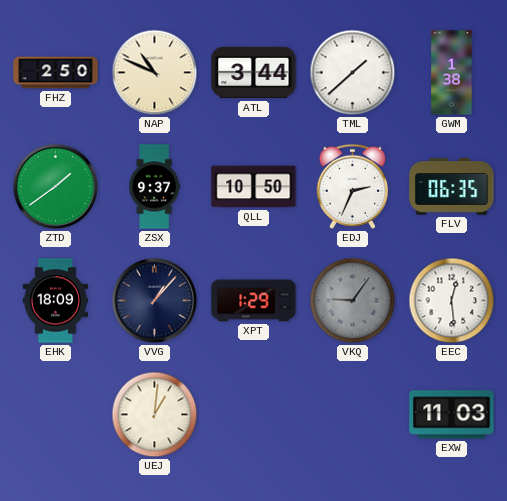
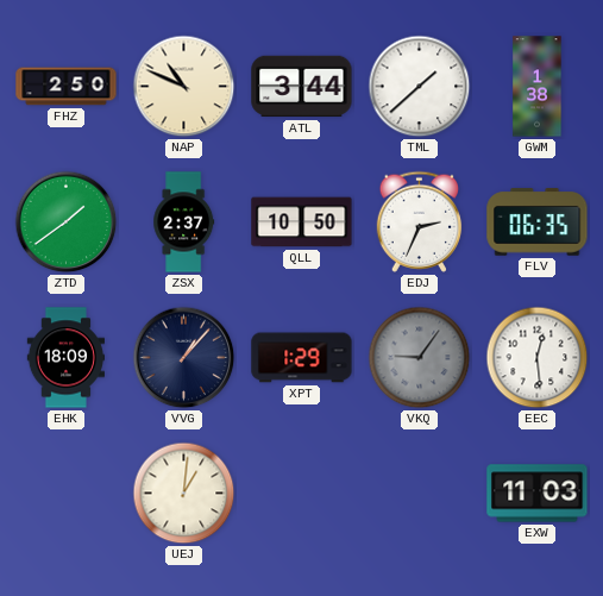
ZSX: 9:37 -> 2:37
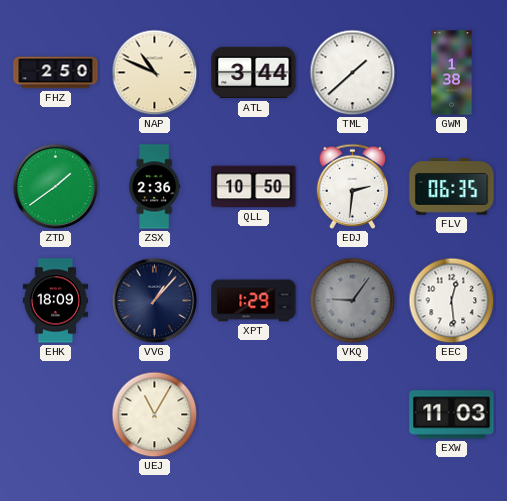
ZSX: 2:37 -> 2:36
EDJ: 2:34 -> 2:31
UEJ: 1:01 -> 11:05
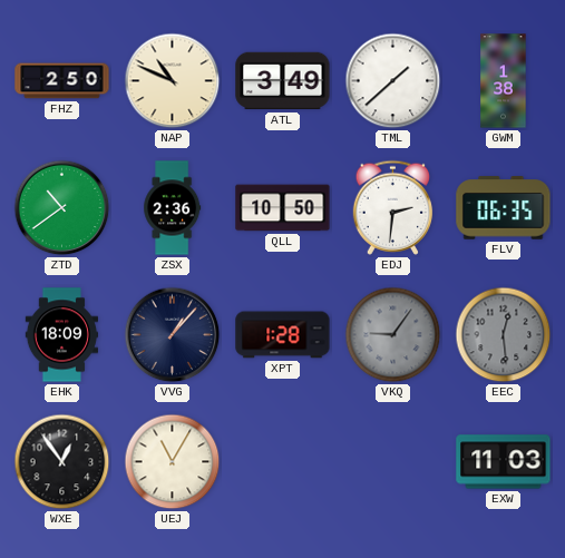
ATL: 3:44 -> 3:49
ZTD: 1:39 -> 10:39
XPT: 1:29 -> 1:28
EEC dial: white -> grey
WXE: none -> 12:54
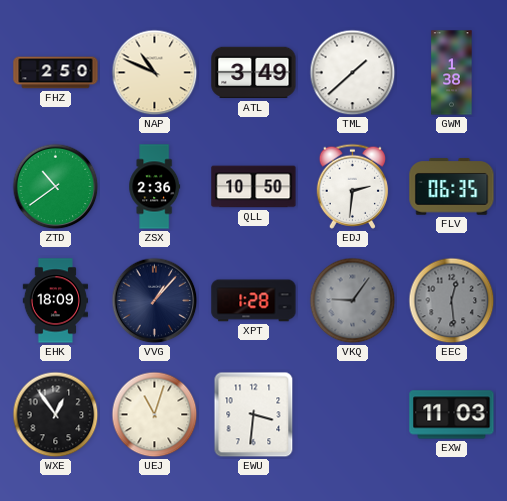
UEJ: 11:05 -> 11:03
EWU: none -> 3:31
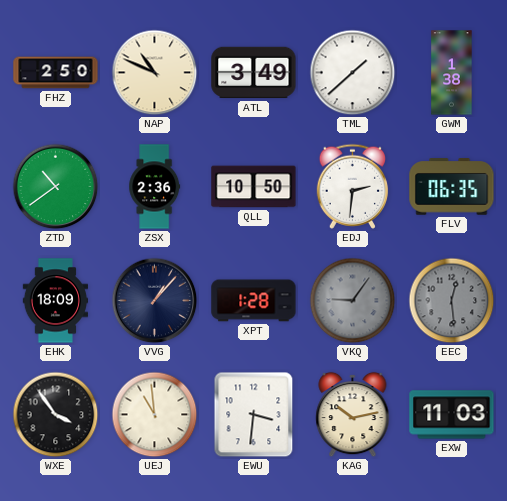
WXE: 12:54 -> 3:54
UEJ: 11:03 -> 10:59
KAG: none -> 10:13
